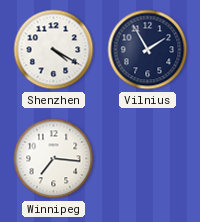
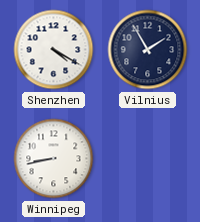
Winnipeg: 7:16 -> 8:43
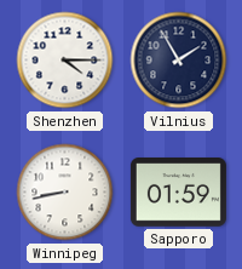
Shenzhen: 4:20 -> 4:15
Sapporo: none -> 01:59
